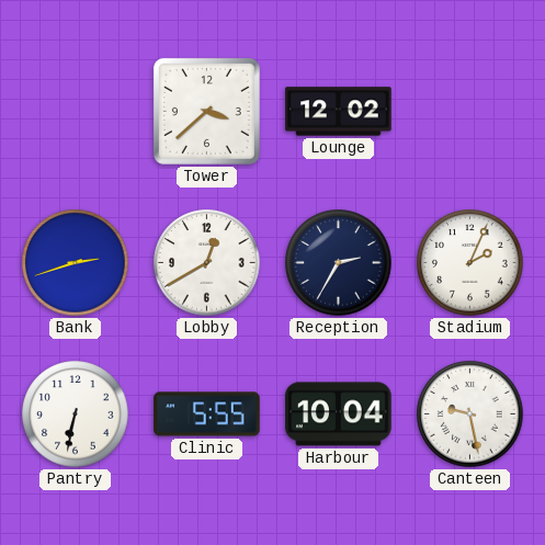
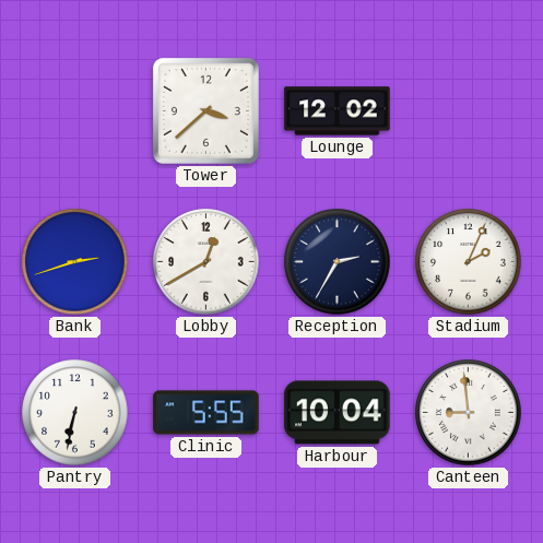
Canteen: 9:28 -> 8:59
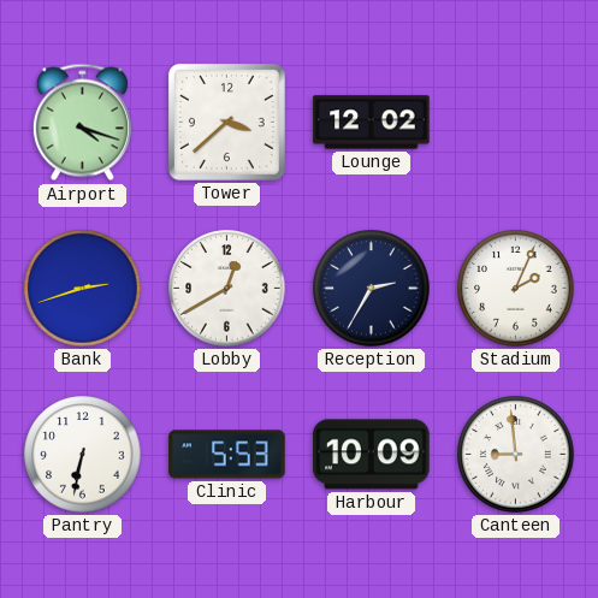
Airport: none -> 4:18
Clinic: 5:55 -> 5:53
Harbour: 10:04 -> 10:09
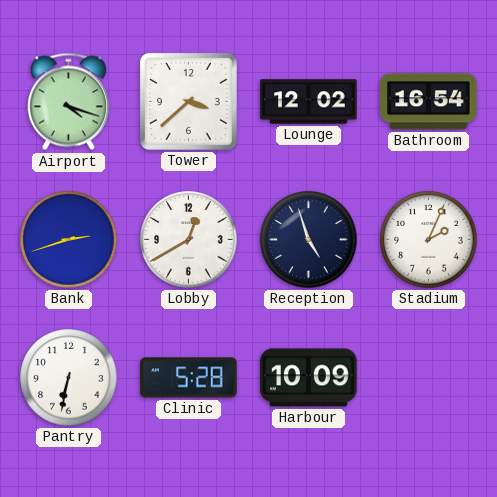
Bathroom: none -> 16:54
Reception: 2:35 -> 4:57
Clinic: 5:53 -> 5:28
Canteen: 8:59 -> none
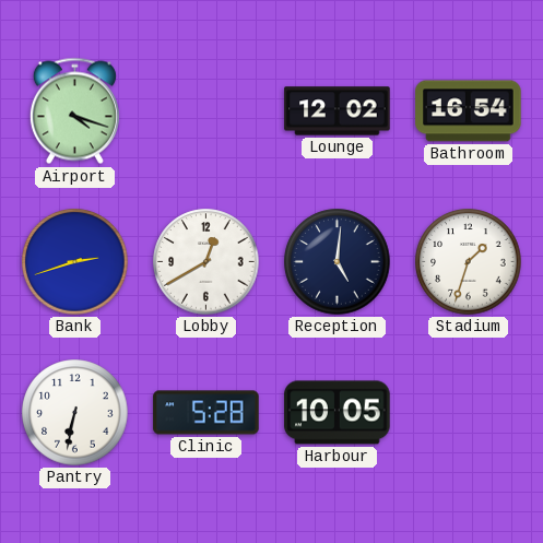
Tower: 3:38 -> none
Reception: 4:57 -> 5:01
Stadium: 2:04 -> 1:33
Harbour: 10:09 -> 10:05
